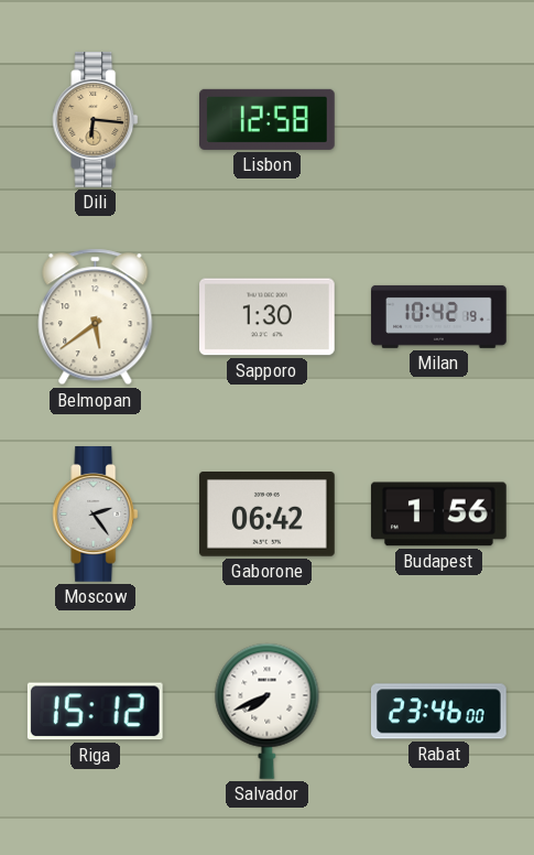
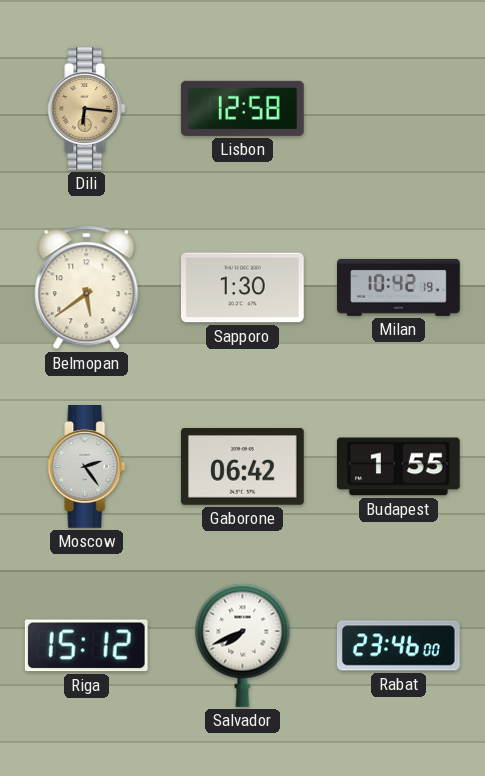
Budapest: 1:56 -> 1:55
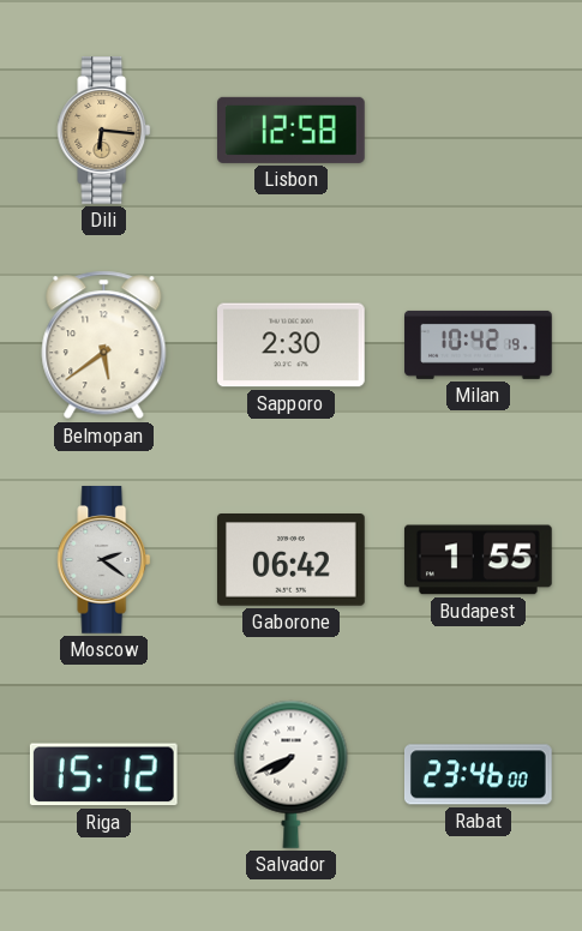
Sapporo: 1:30 -> 2:30
Moscow: 2:24 -> 2:21
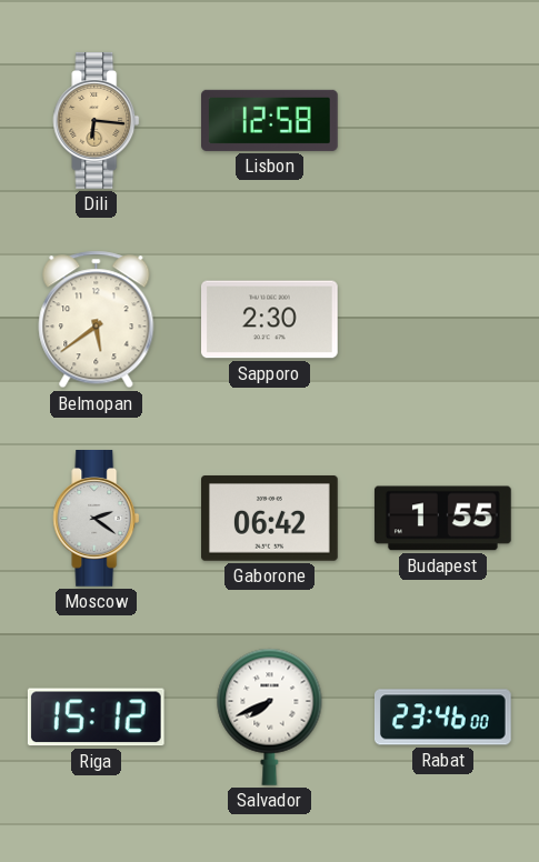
Milan: 10:42 -> none
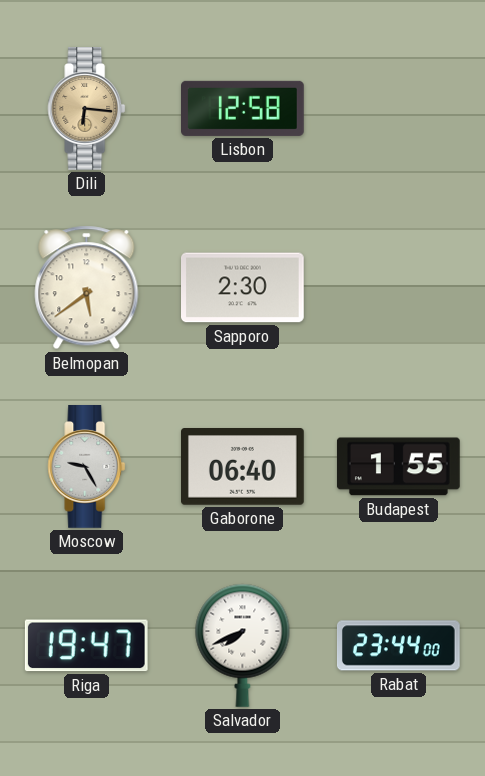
Moscow: 2:21 -> 9:25
Gaborone: 06:42 -> 06:40
Riga: 15:12 -> 19:47
Rabat: 23:46 -> 23:44
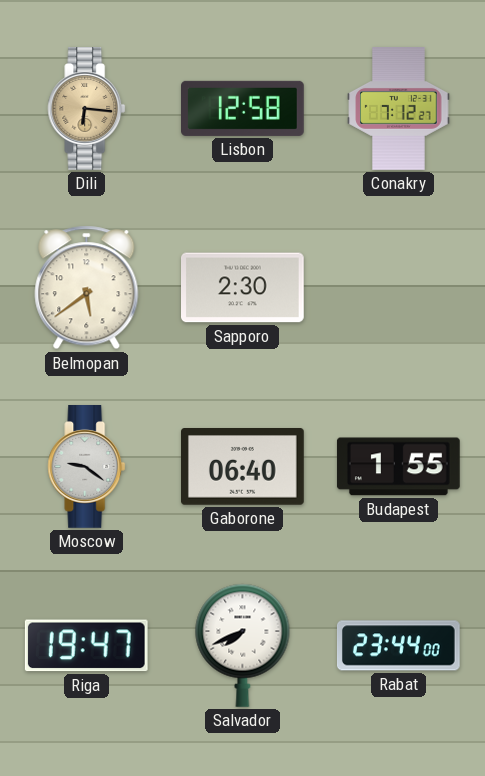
Conakry: none -> 7:12
Moscow: 9:25 -> 9:21
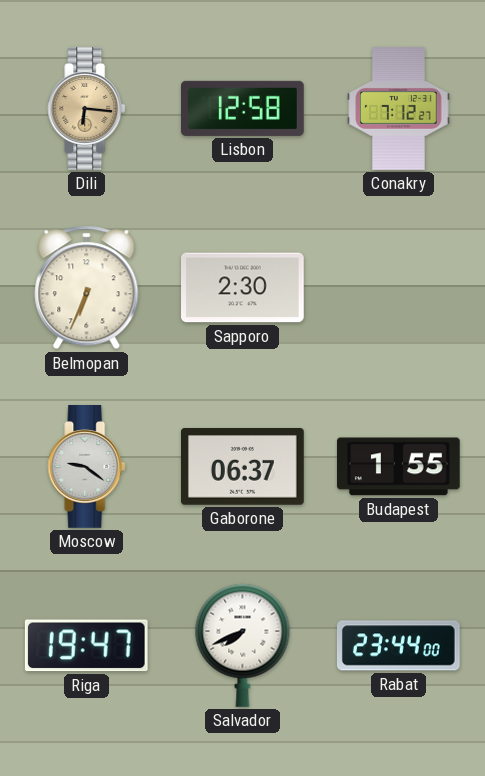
Belmopan: 5:39 -> 6:34
Gaborone: 06:40 -> 06:37
